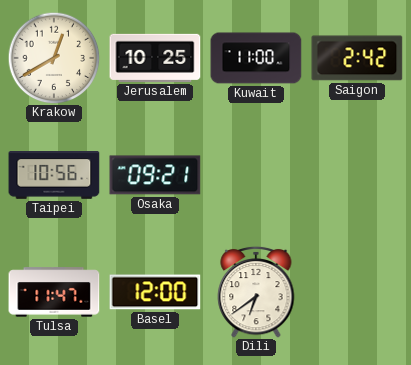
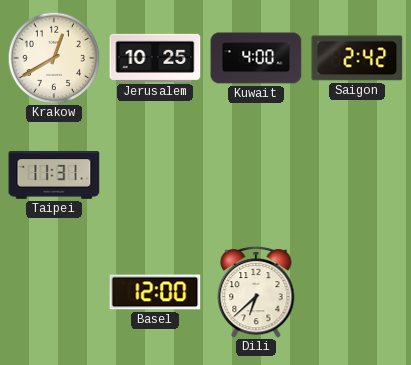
Kuwait: 11:00 -> 4:00
Taipei: 10:56 -> 11:31
Osaka: 09:21 -> none
Tulsa: 11:47 -> none
Dili: 6:39 -> 6:38
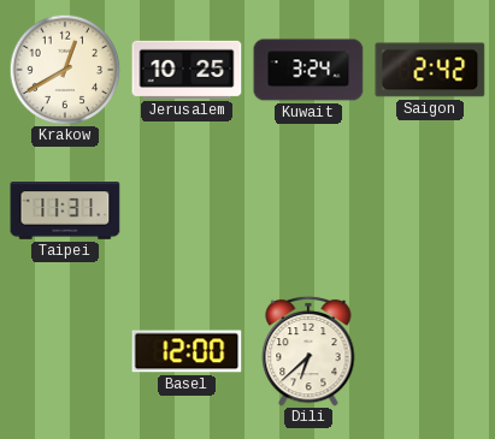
Kuwait: 4:00 -> 3:24
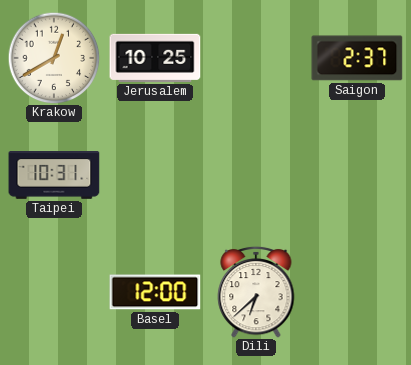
Kuwait: 3:24 -> none
Saigon: 2:42 -> 2:37
Taipei: 11:31 -> 10:31
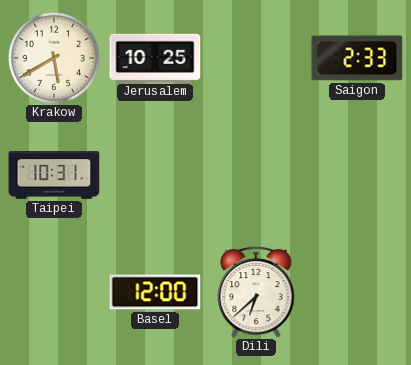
Krakow: 12:40 -> 5:40
Saigon: 2:37 -> 2:33
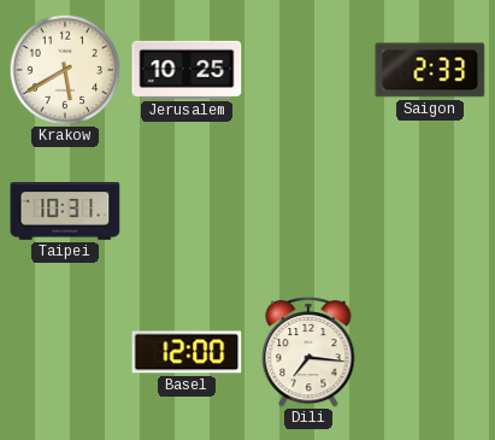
Dili: 6:38 -> 7:16
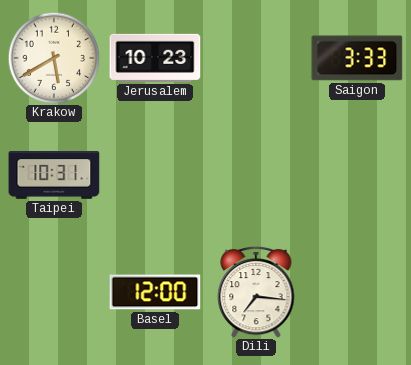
Jerusalem: 10:25 -> 10:23
Saigon: 2:33 -> 3:33
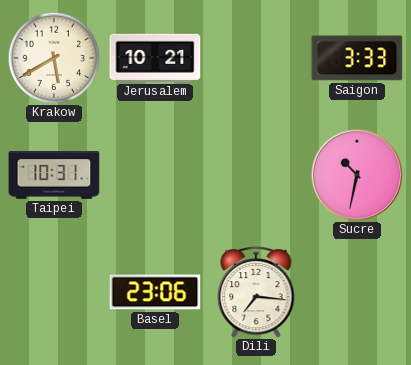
Jerusalem: 10:23 -> 10:21
Sucre: none -> 10:32
Basel: 12:00 -> 23:06
